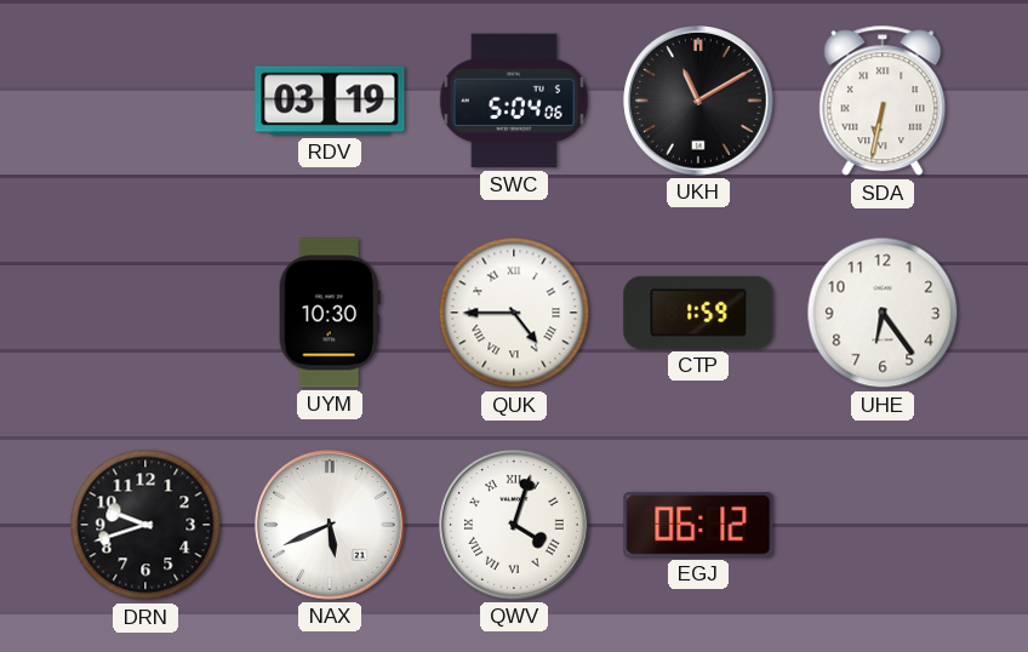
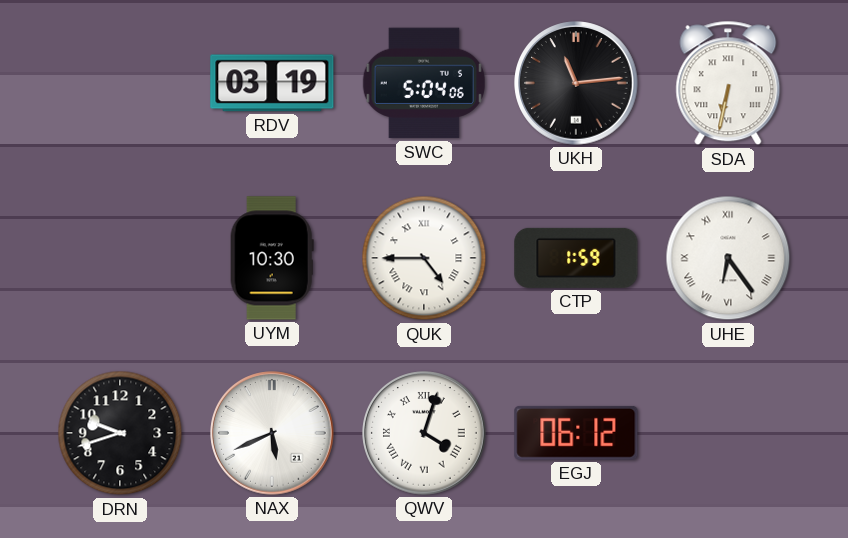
UKH: 11:10 -> 11:14
UHE numerals: Arabic -> Roman
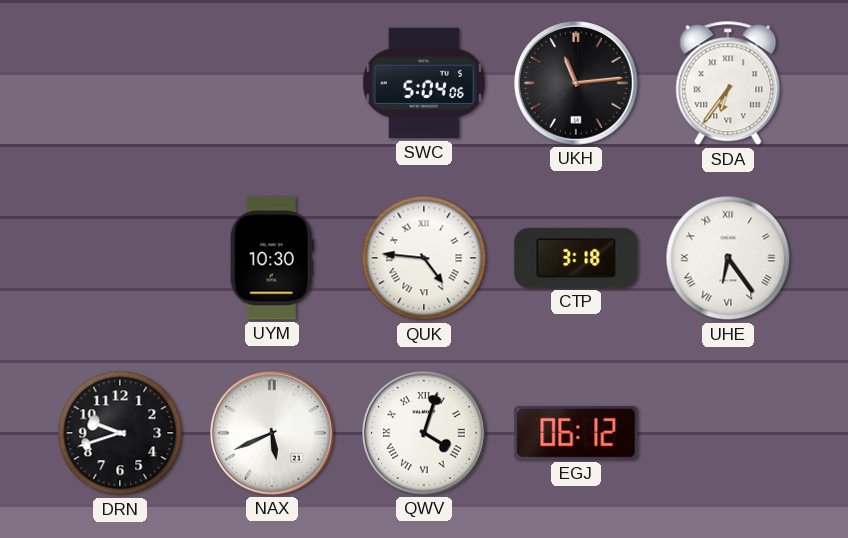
RDV: 03:19 -> none
SDA: 6:32 -> 6:36
QUK: 4:45 -> 4:46
CTP: 1:59 -> 3:18
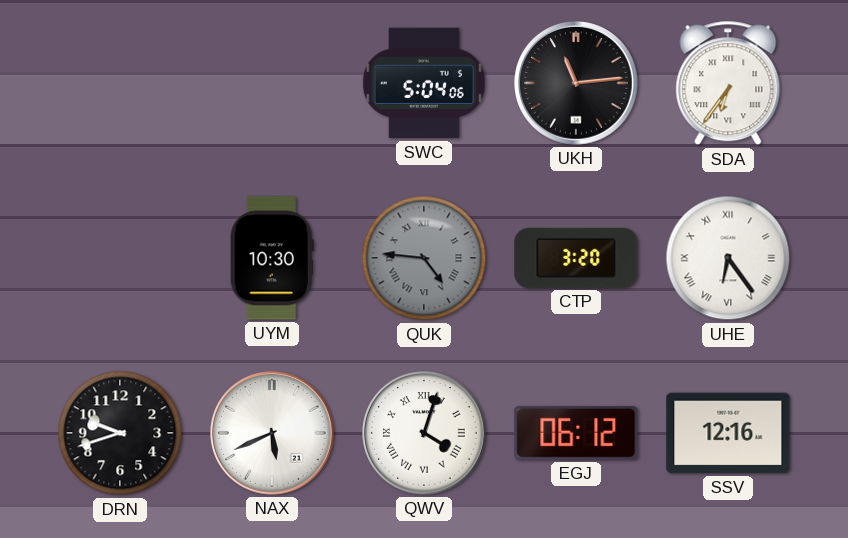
QUK dial: white -> grey
CTP: 3:18 -> 3:20
SSV: none -> 12:16
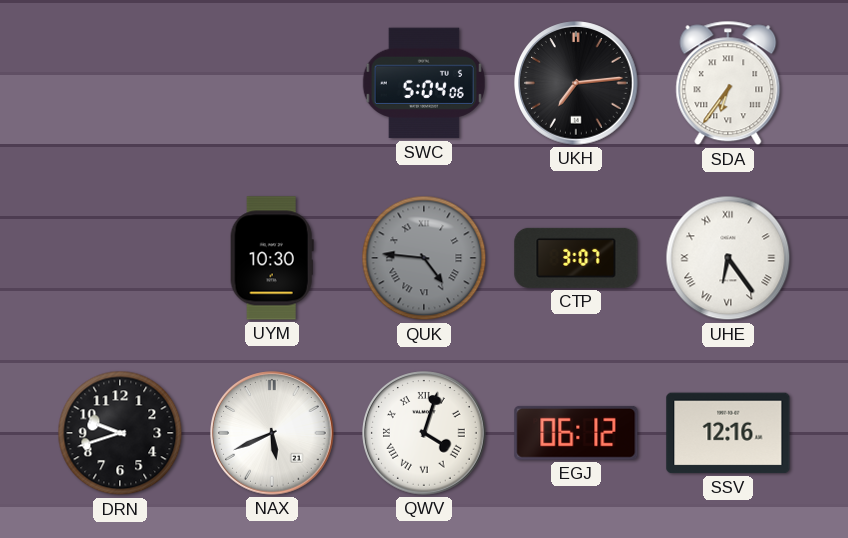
UKH: 11:14 -> 7:14
CTP: 3:20 -> 3:07
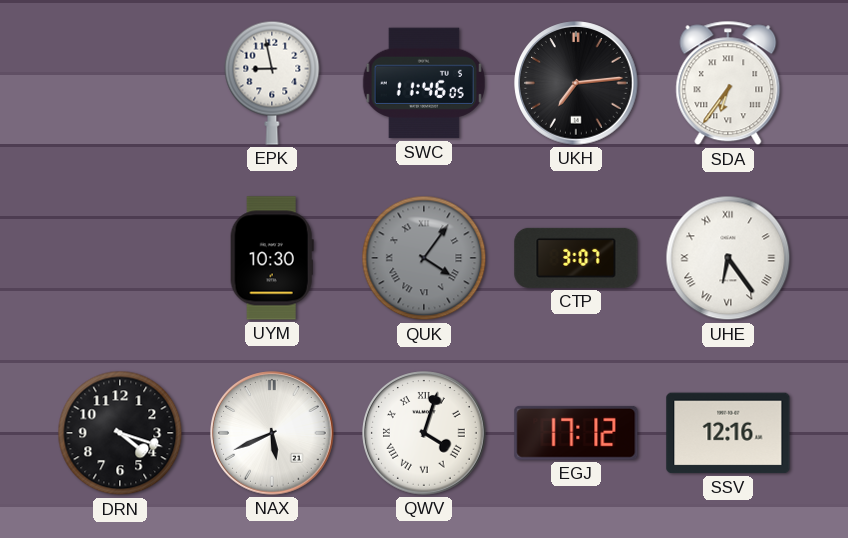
EPK: none -> 8:58
SWC: 5:04 -> 11:46
QUK: 4:46 -> 4:06
DRN: 9:42 -> 4:18
EGJ: 06:12 -> 17:12
